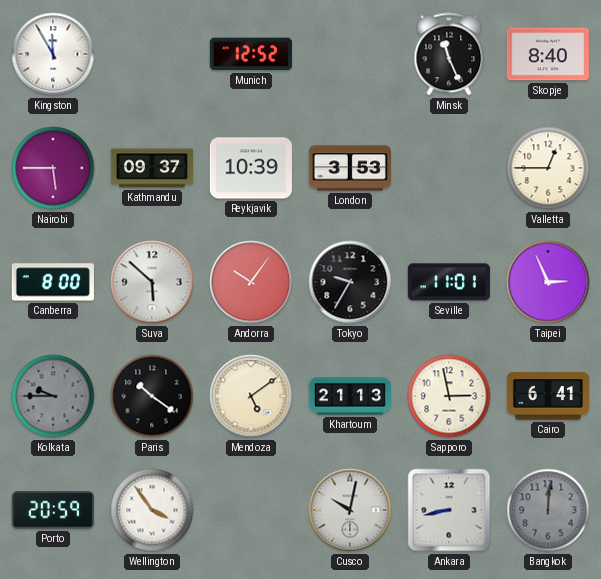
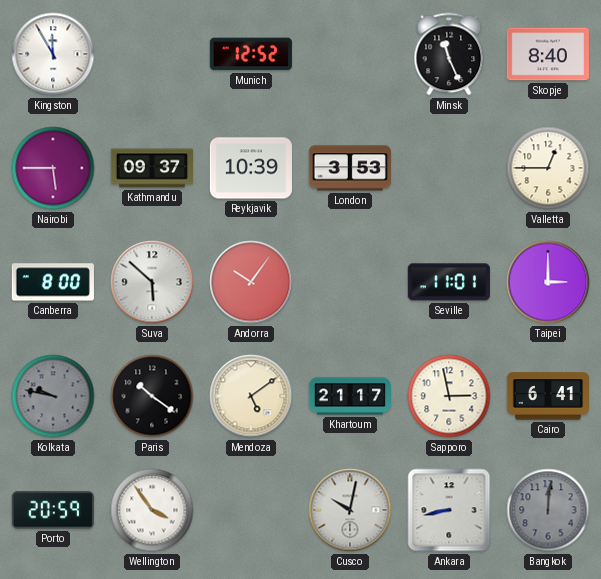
Tokyo: 9:35 -> none
Taipei: 2:56 -> 3:00
Kolkata: 9:45 -> 9:47
Khartoum: 21:13 -> 21:17
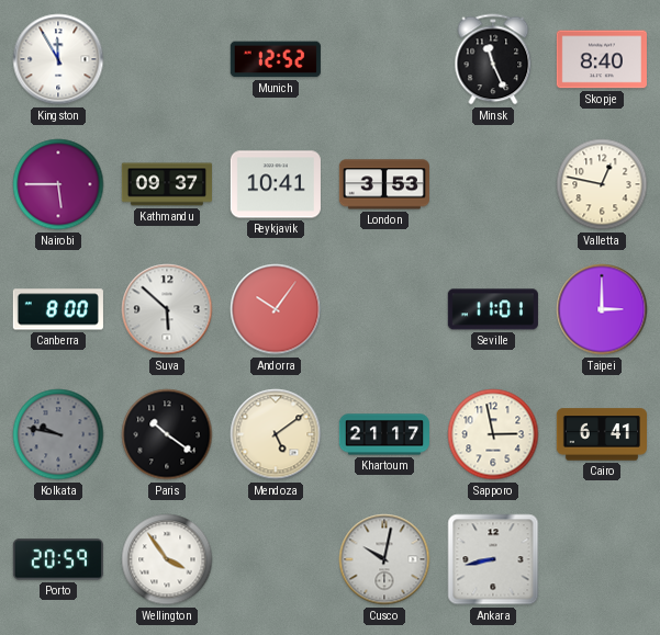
Reykjavik: 10:39 -> 10:41
Valletta: 12:45 -> 12:47
Bangkok: 12:01 -> none
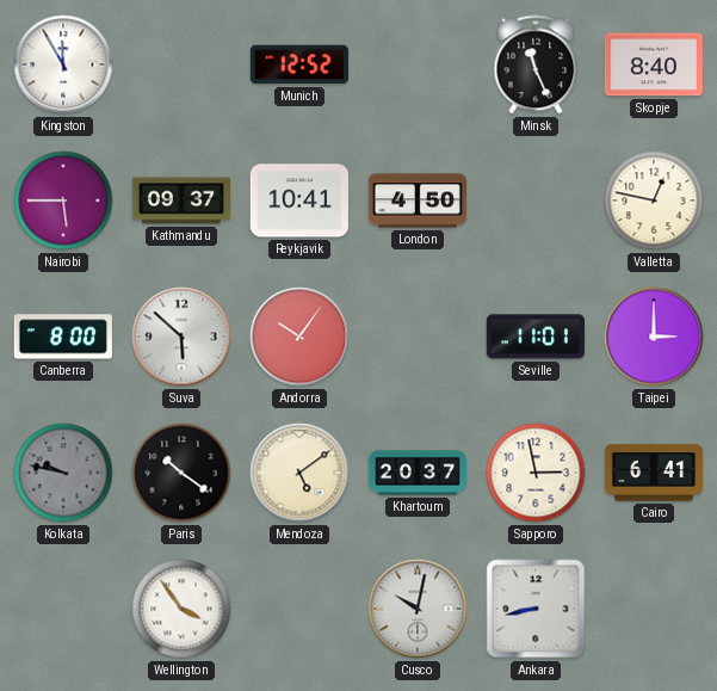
London: 3:53 -> 4:50
Khartoum: 21:17 -> 20:37
Porto: 20:59 -> none
